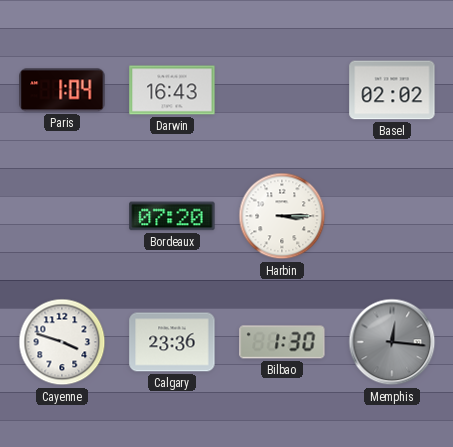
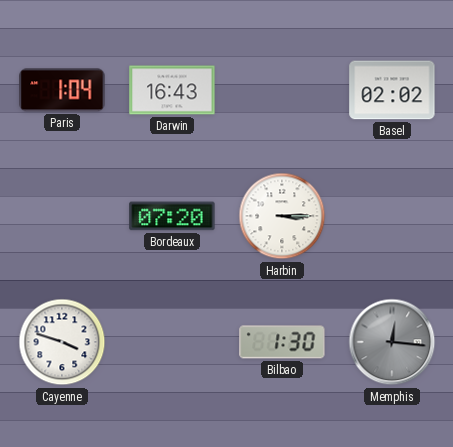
Calgary: 23:36 -> none
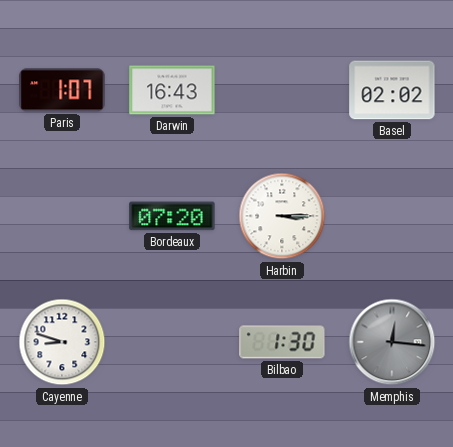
Paris: 1:04 -> 1:07
Cayenne: 3:48 -> 8:48
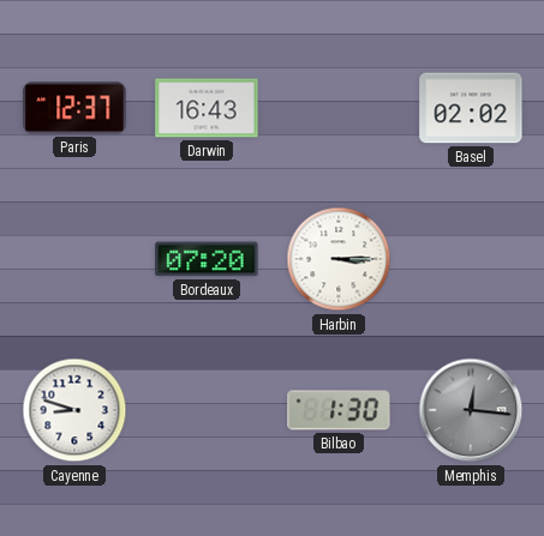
Paris: 1:07 -> 12:37
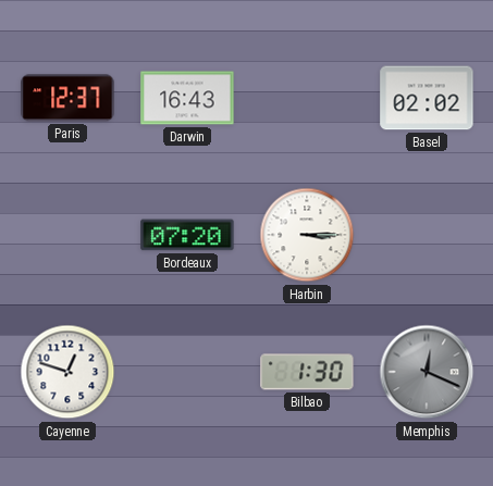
Cayenne: 8:48 -> 12:48
Memphis: 12:16 -> 12:19
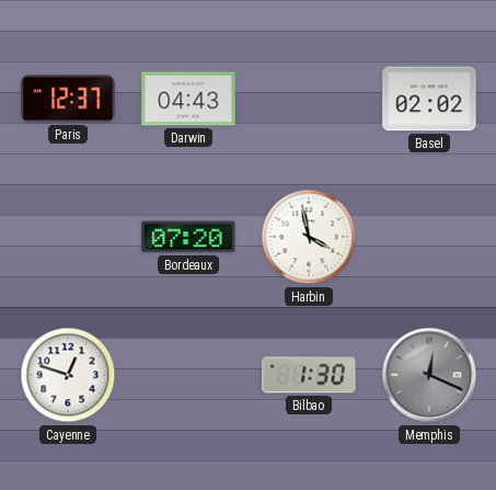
Darwin: 16:43 -> 04:43
Harbin: 3:15 -> 3:58
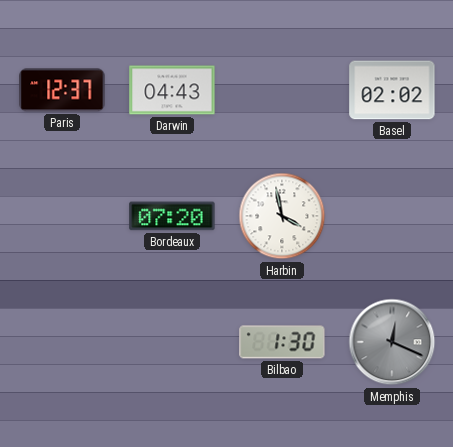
Cayenne: 12:48 -> none
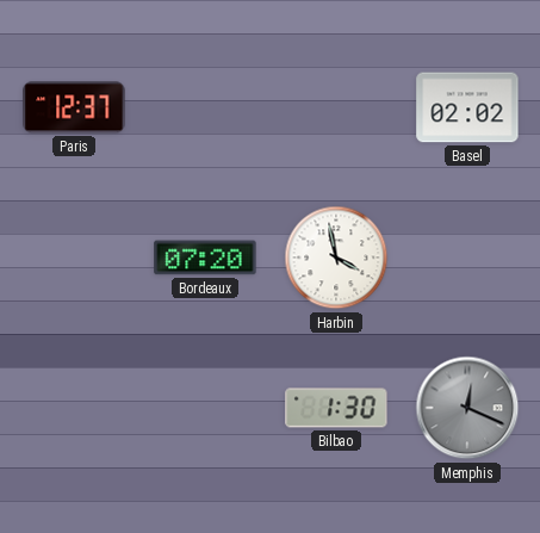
Darwin: 04:43 -> none
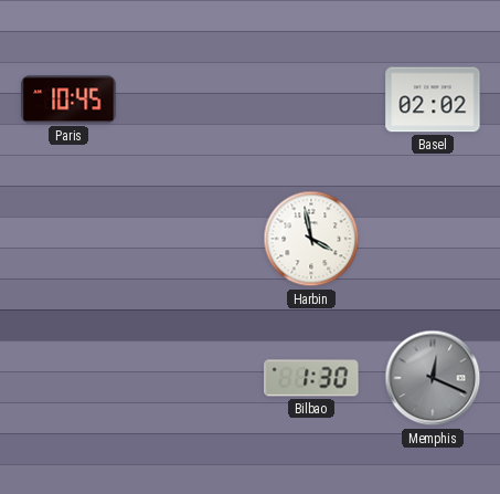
Paris: 12:37 -> 10:45
Bordeaux: 07:20 -> none
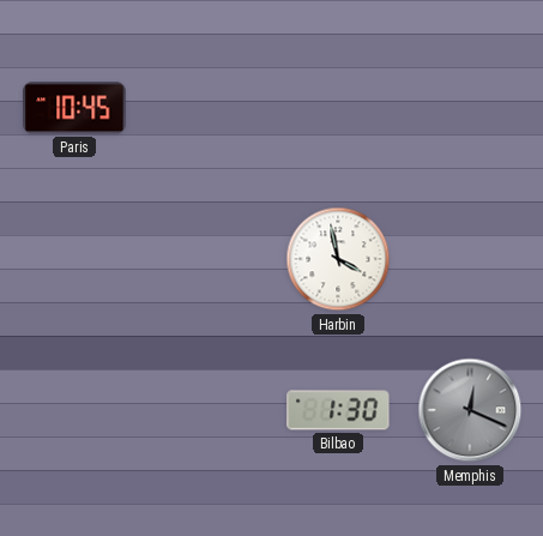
Basel: 02:02 -> none
